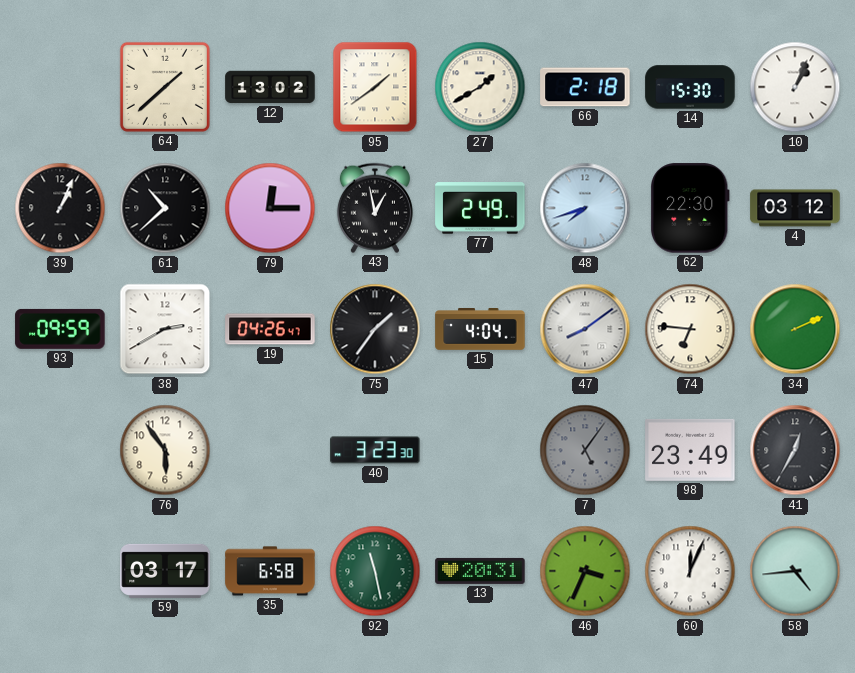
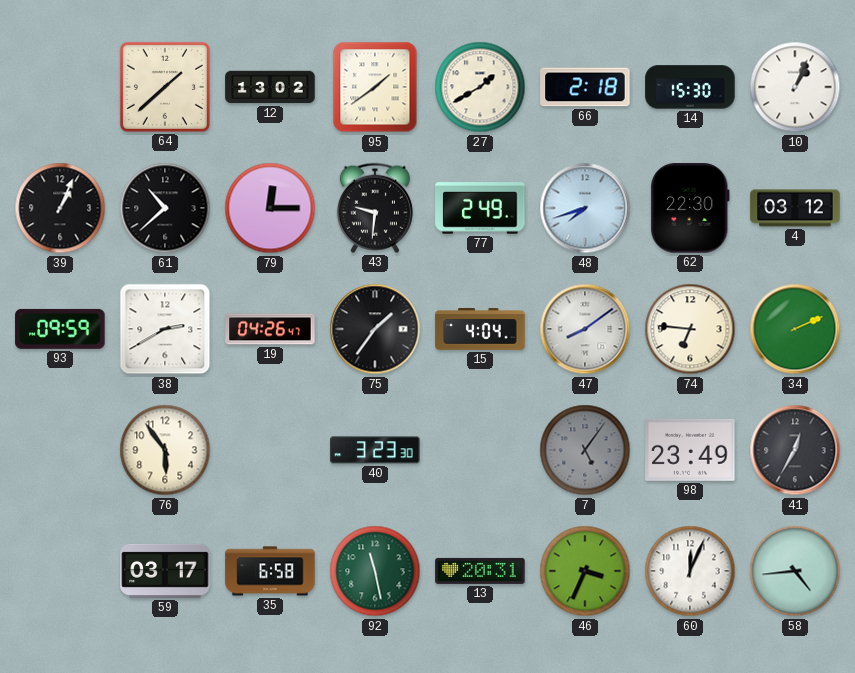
43: 12:58 -> 9:31
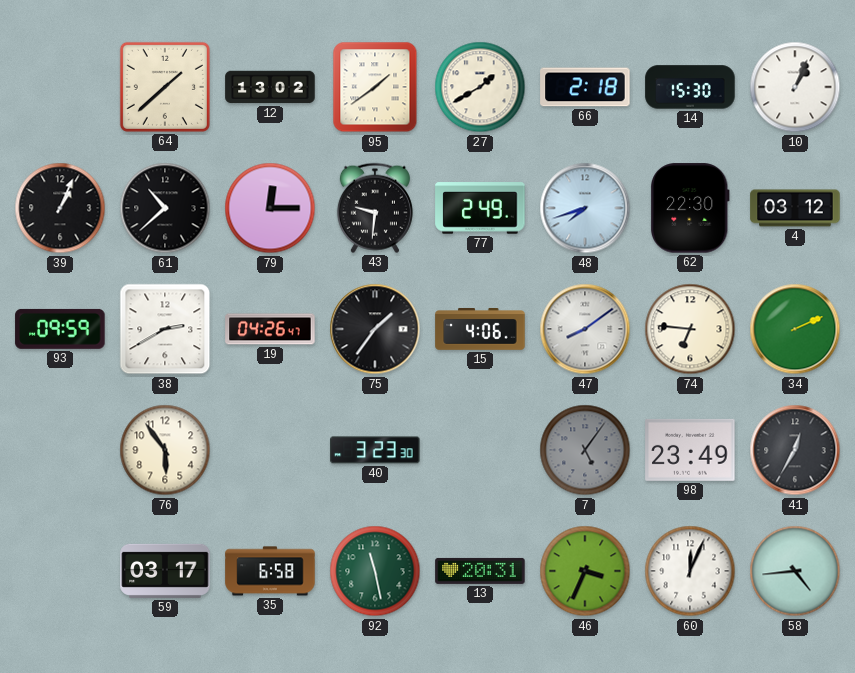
15: 4:04 -> 4:06
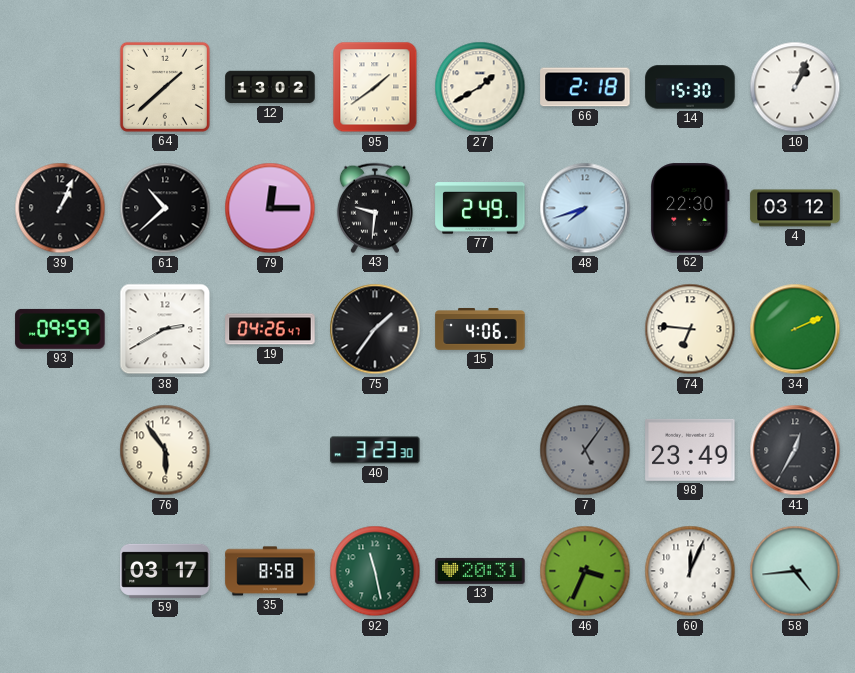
47: 8:09 -> none
35: 6:58 -> 8:58
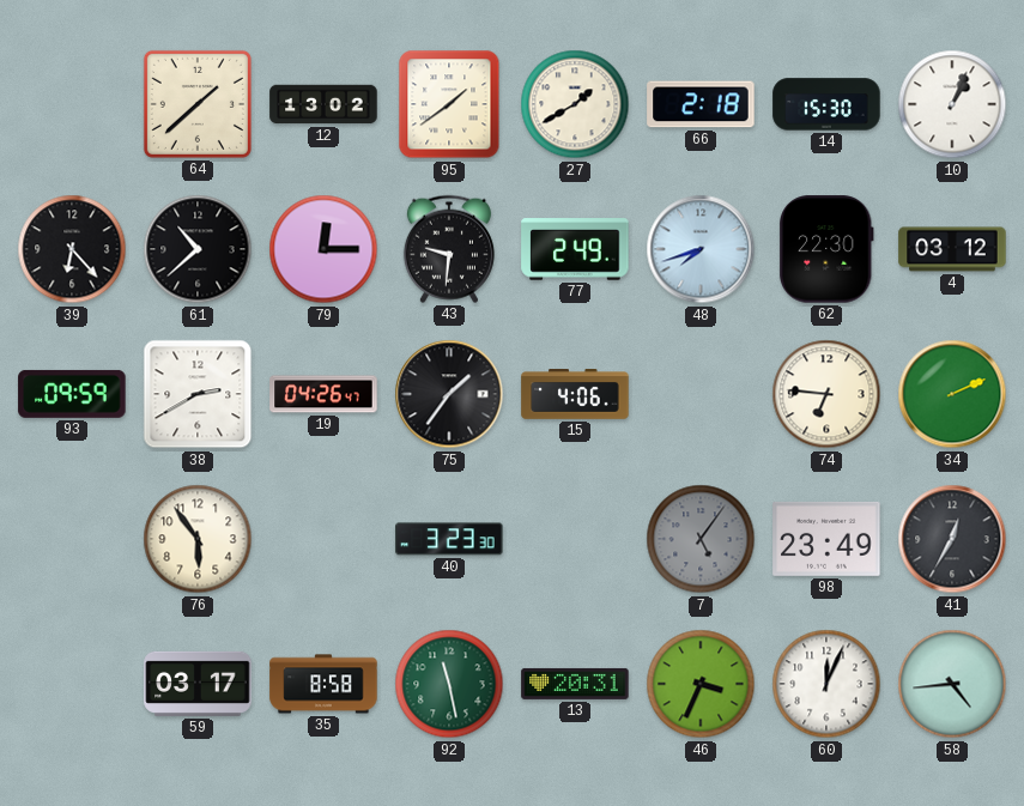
39: 1:04 -> 6:23
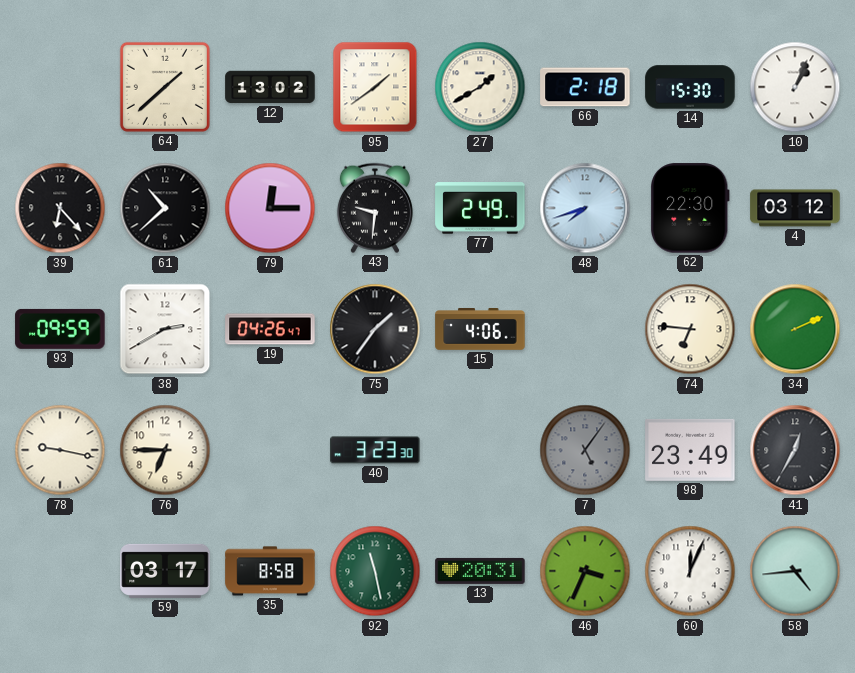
78: none -> 9:17
76: 5:54 -> 6:45
